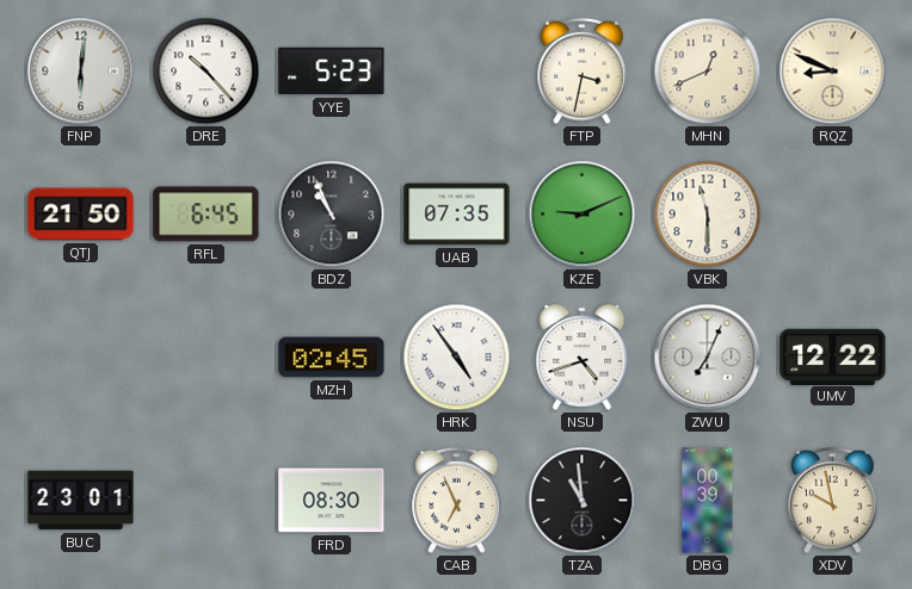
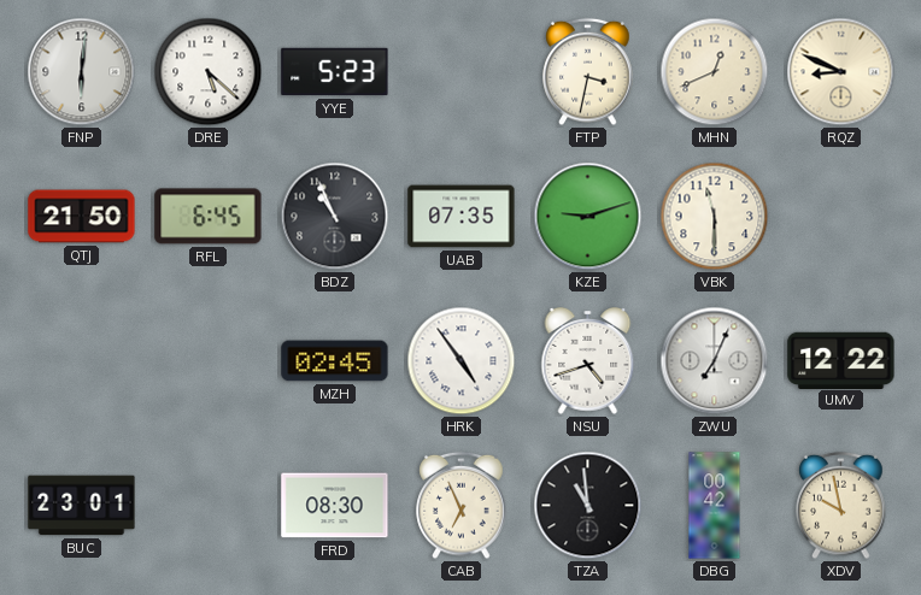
DRE: 10:23 -> 5:22
KZE: 9:11 -> 9:12
DBG: 00:39 -> 00:42
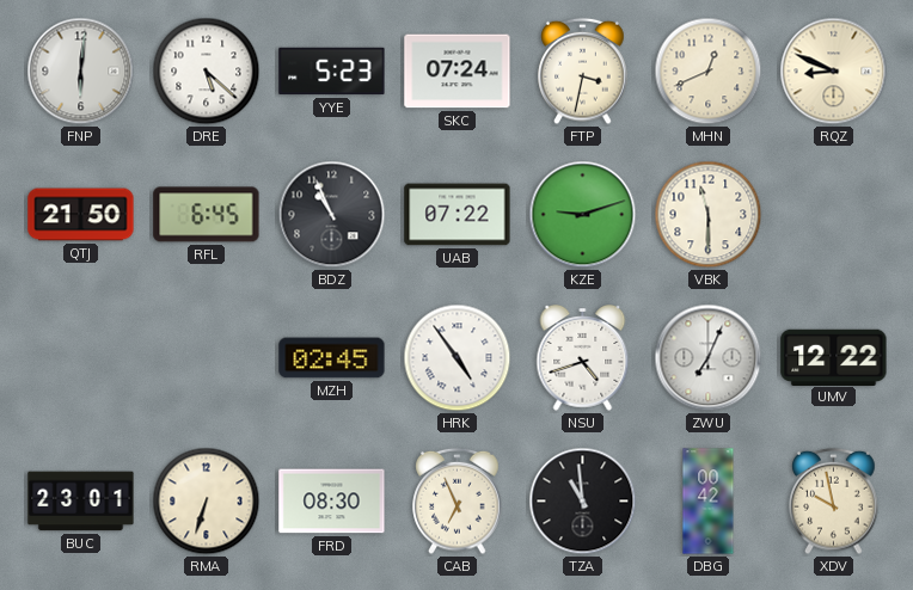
SKC: none -> 07:24
UAB: 07:35 -> 07:22
RMA: none -> 6:33
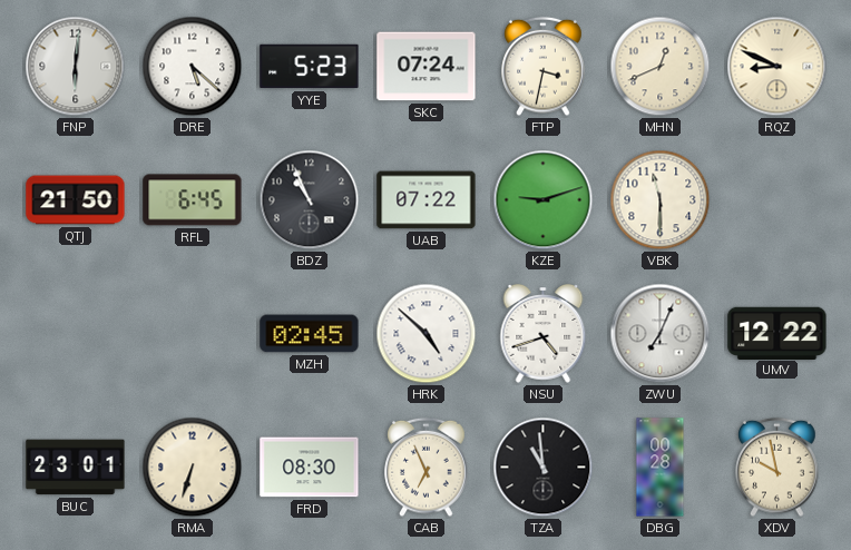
HRK: 4:54 -> 4:52
DBG: 00:42 -> 00:28
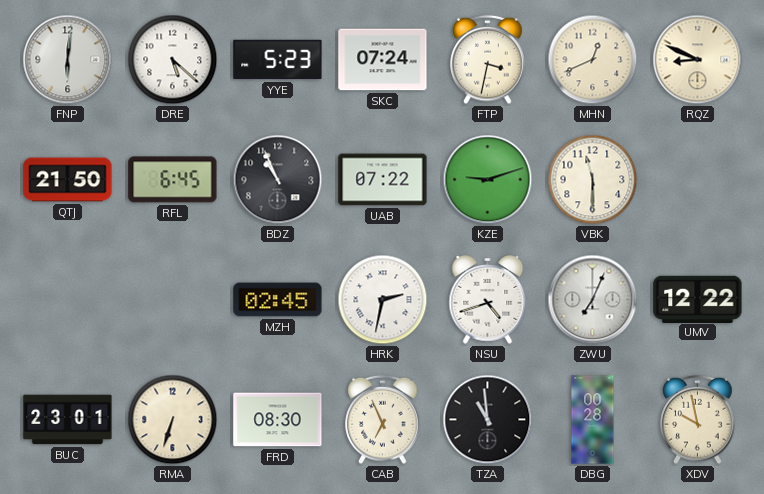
HRK: 4:52 -> 2:32
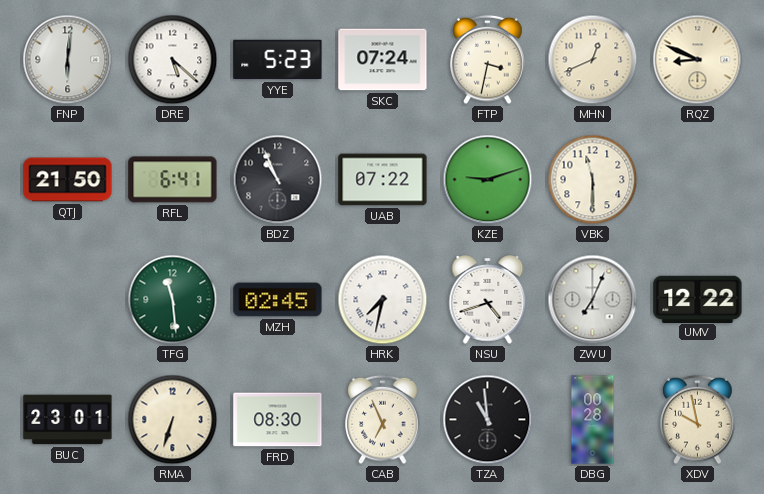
RFL: 6:45 -> 6:41
TFG: none -> 11:29
HRK: 2:32 -> 7:32
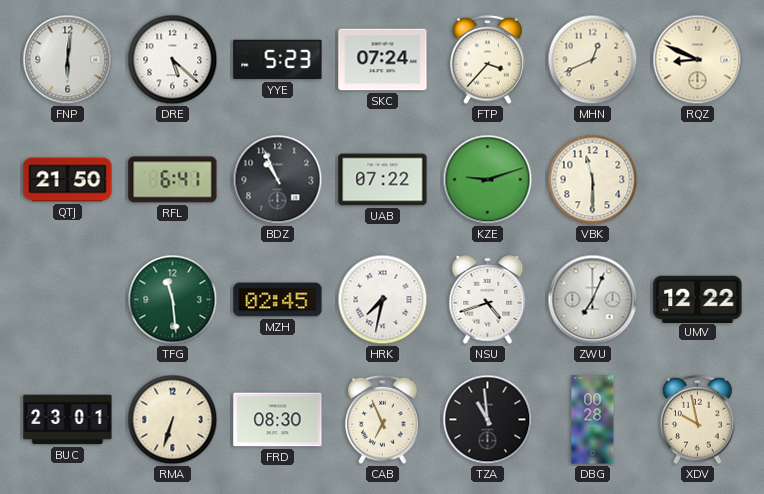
FTP: 3:32 -> 3:37
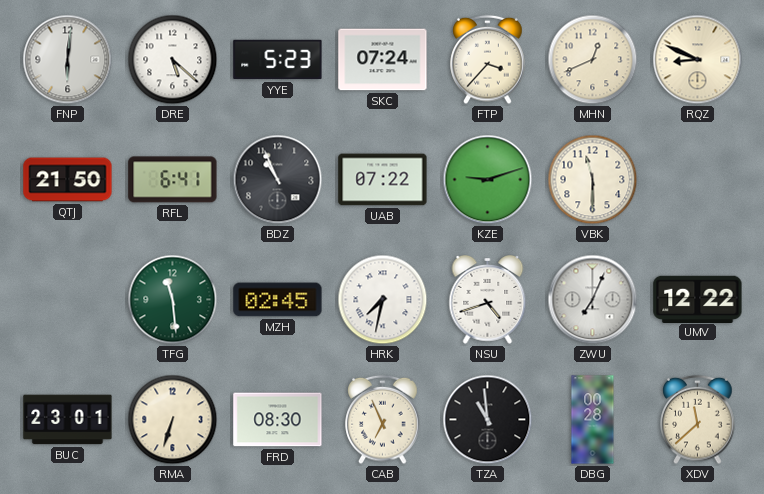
XDV: 9:58 -> 11:38
